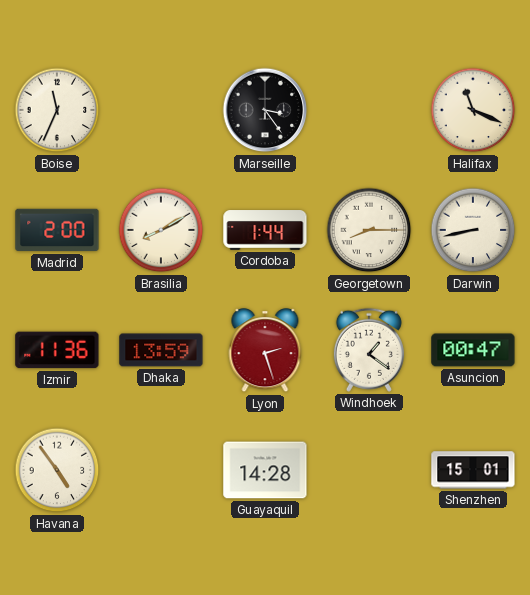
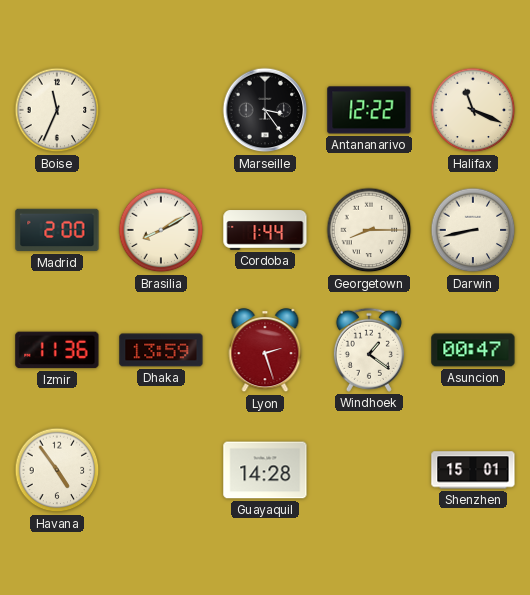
Antananarivo: none -> 12:22
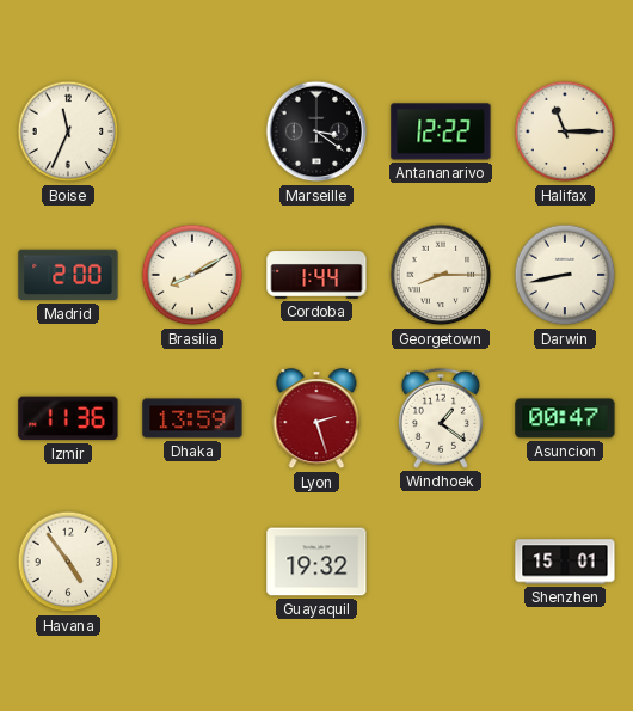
Marseille: 3:24 -> 3:21
Halifax: 11:19 -> 11:15
Guayaquil: 14:28 -> 19:32
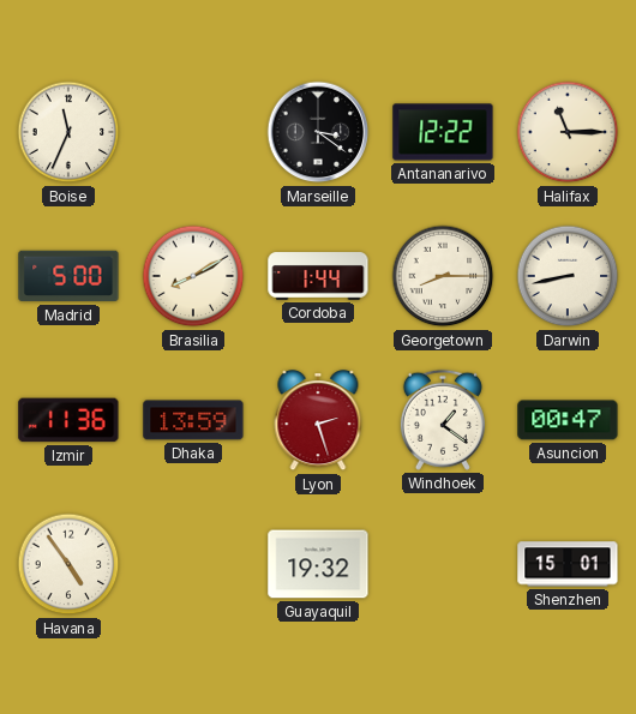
Madrid: 2:00 -> 5:00
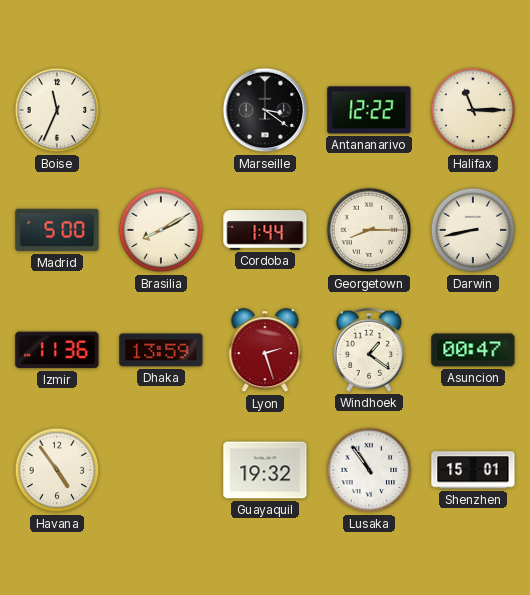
Lusaka: none -> 10:54
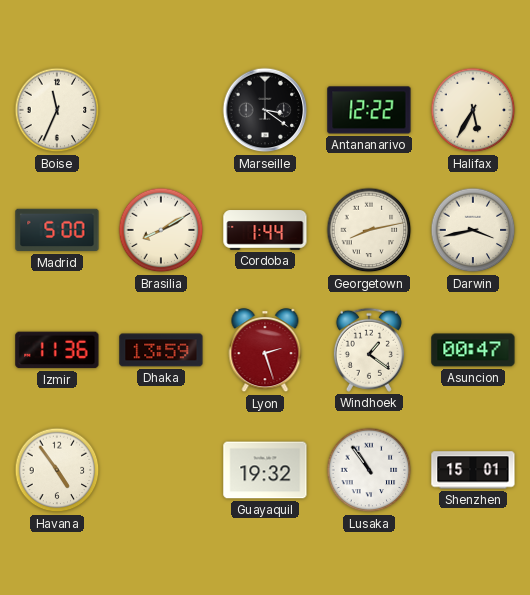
Halifax: 11:15 -> 5:35
Georgetown: 8:15 -> 8:13
Darwin: 8:43 -> 3:43
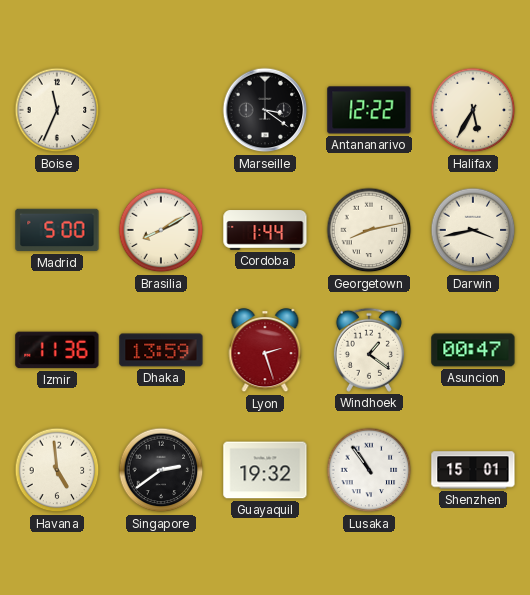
Havana: 4:54 -> 4:59
Singapore: none -> 2:39
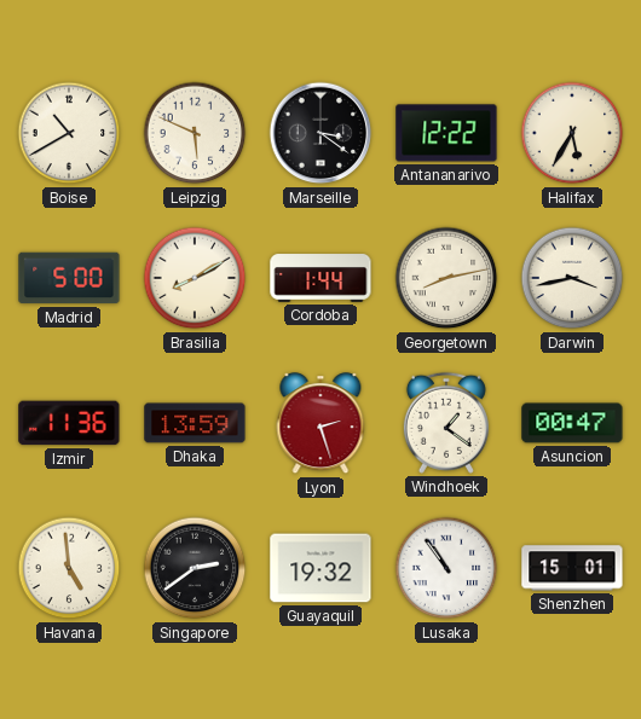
Boise: 11:34 -> 10:40
Leipzig: none -> 5:49
